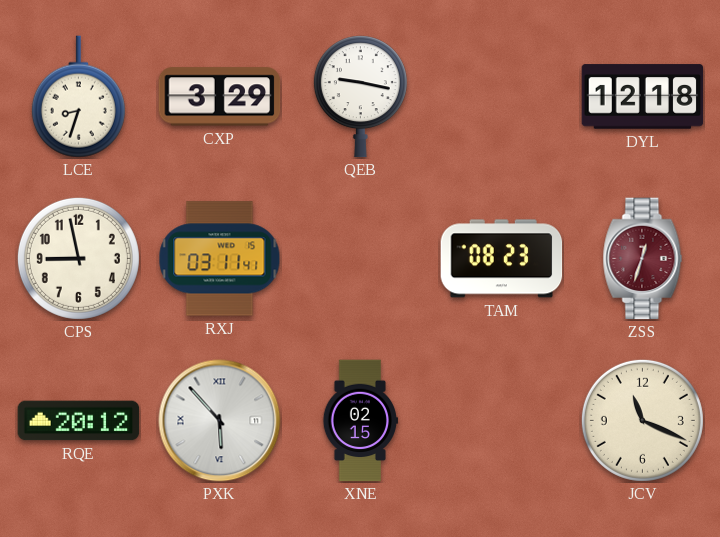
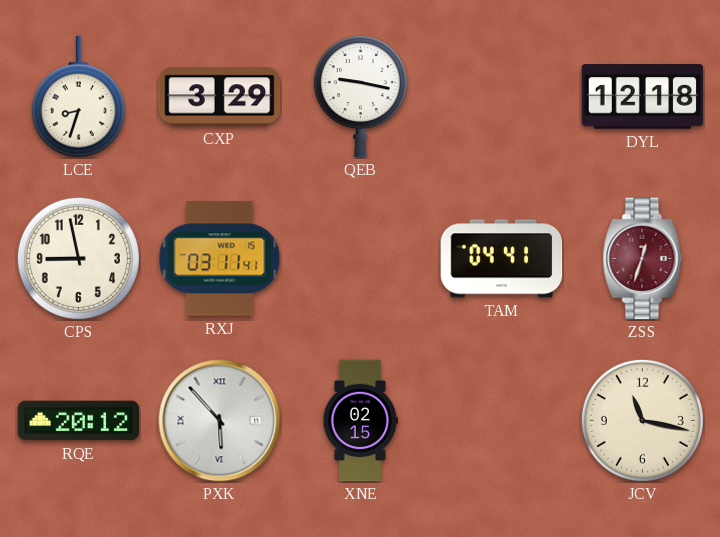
TAM: 08:23 -> 04:41
JCV: 11:19 -> 11:17
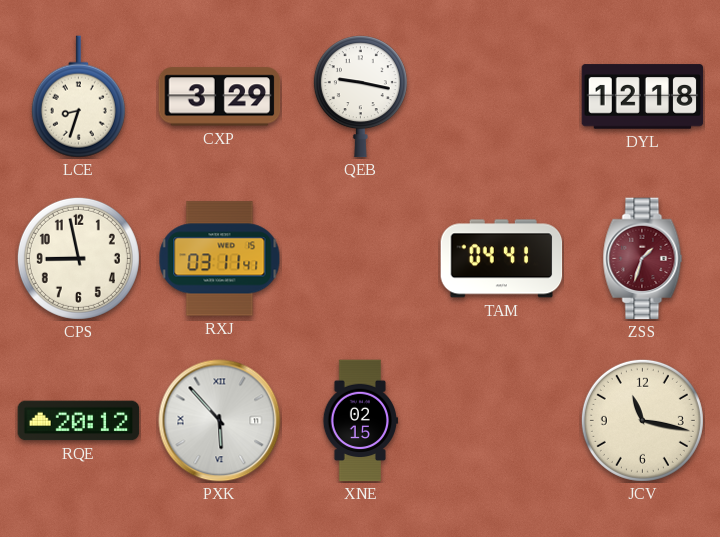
ZSS: 12:33 -> 1:33
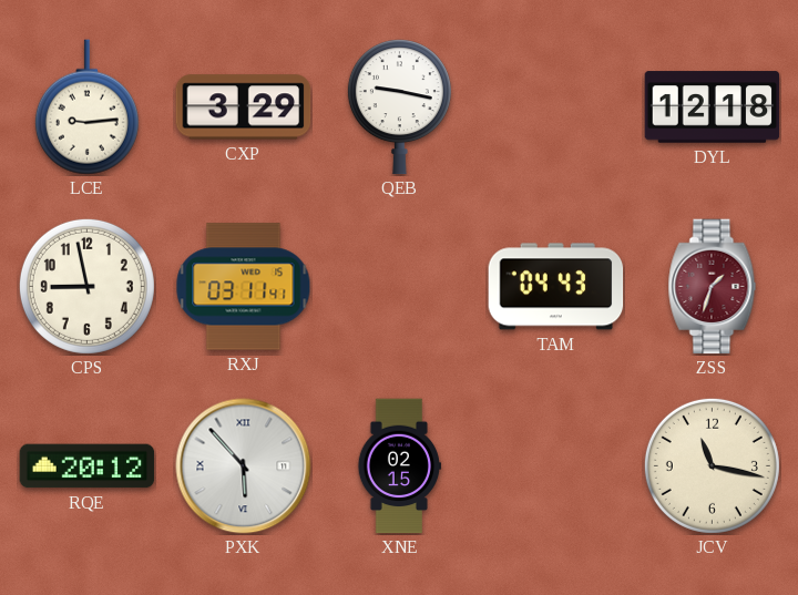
LCE: 8:33 -> 9:14
TAM: 04:41 -> 04:43
